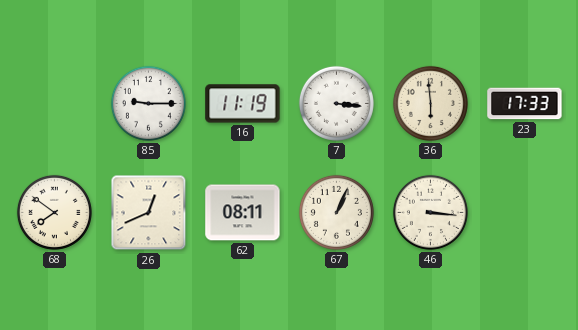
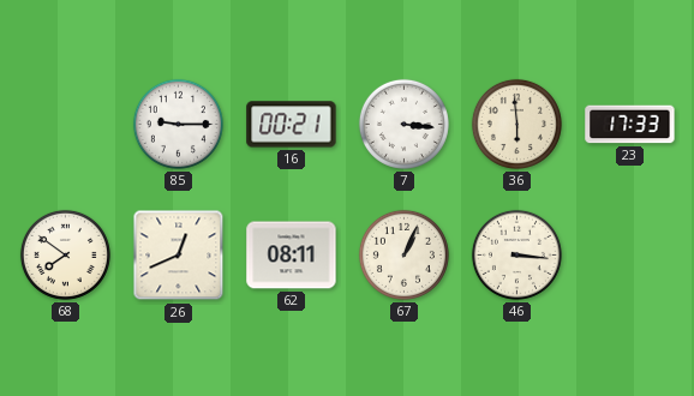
16: 11:19 -> 00:21
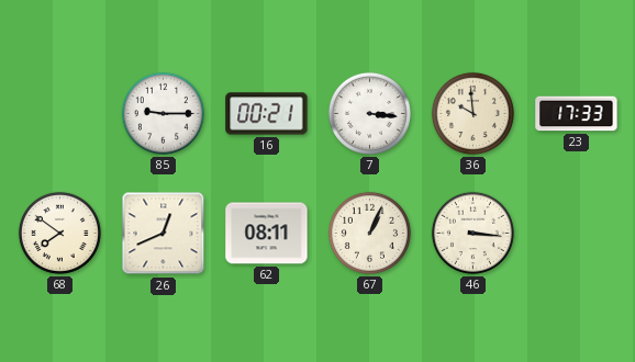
36: 5:59 -> 9:59
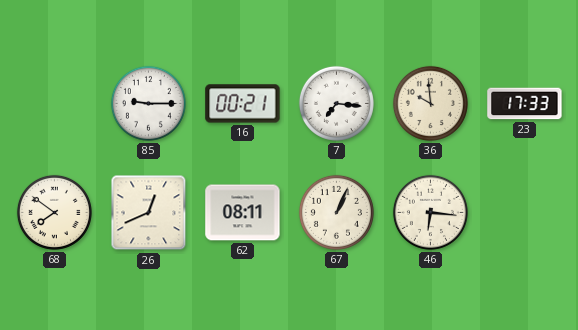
7: 3:16 -> 7:16
46: 3:16 -> 6:16
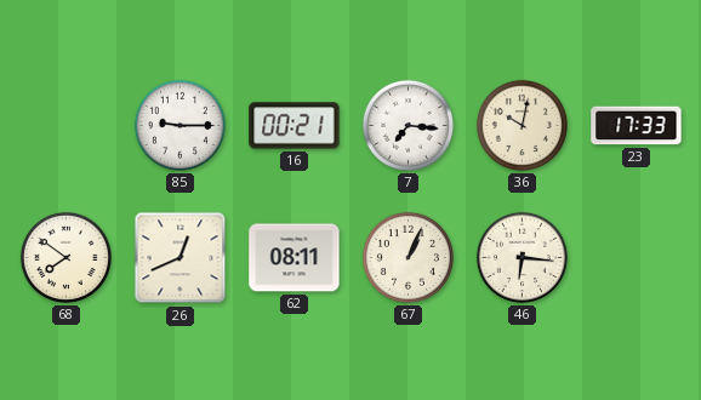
36: 9:59 -> 10:02
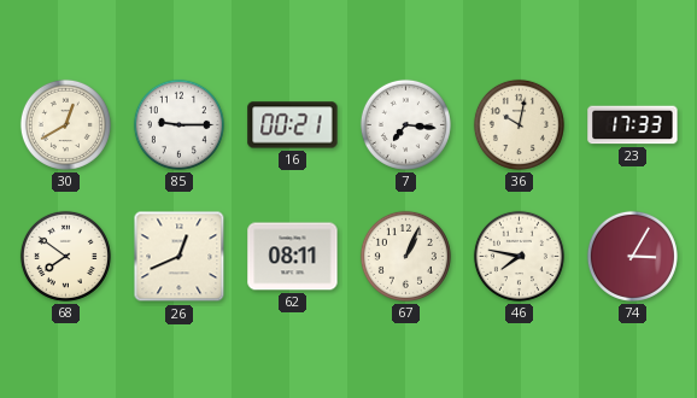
30: none -> 12:40
46: 6:16 -> 7:47
74: none -> 3:05
